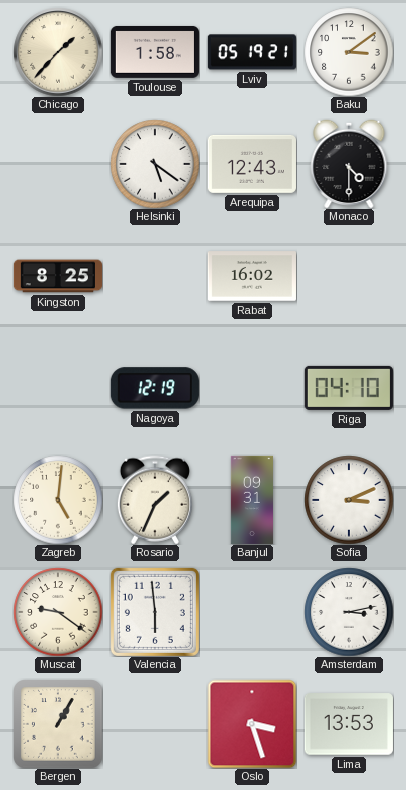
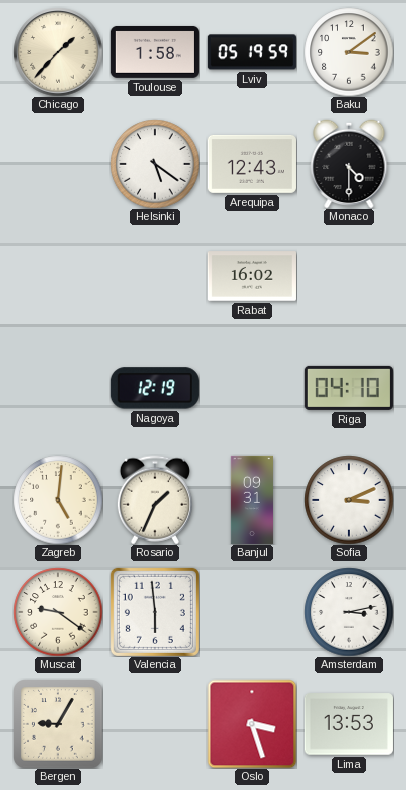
Lviv: 05:19:21 -> 05:19:59
Kingston: 8:25 -> none
Bergen: 1:05 -> 9:05
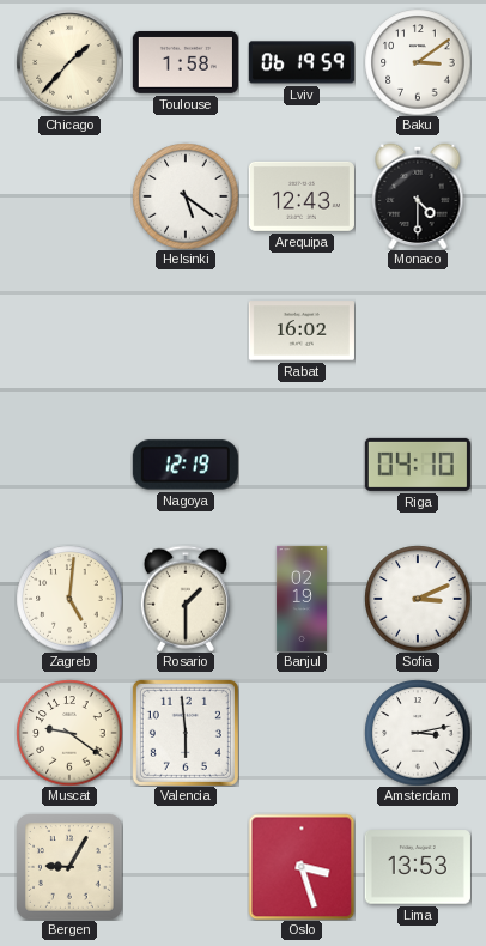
Lviv: 05:19 -> 06:19
Rosario: 1:34 -> 1:30
Banjul: 09:31 -> 02:19
